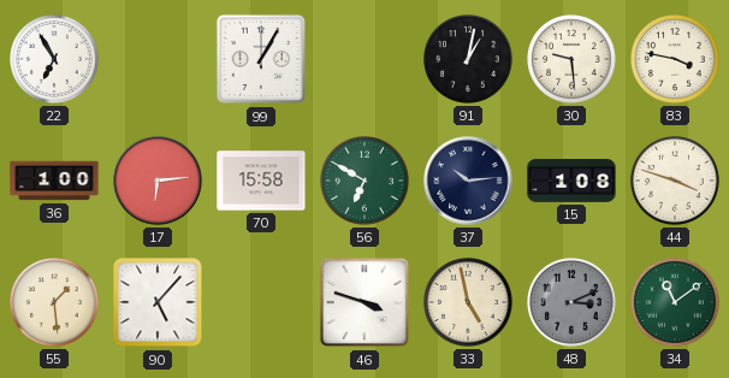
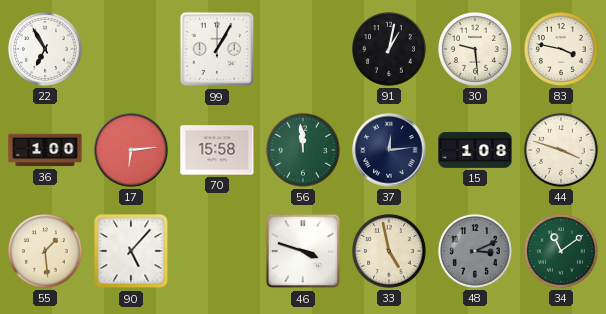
56: 6:50 -> 11:59
37: 10:14 -> 12:14
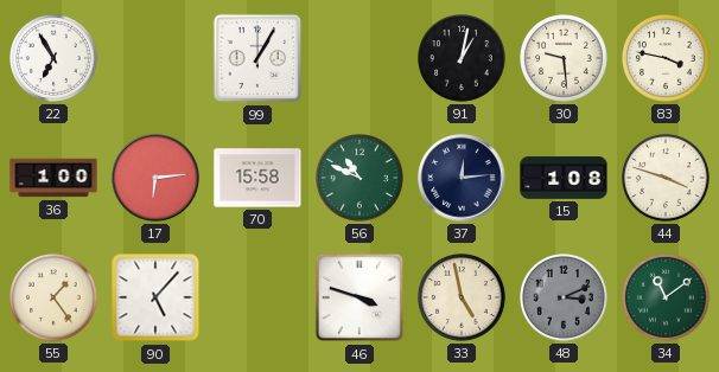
56: 11:59 -> 10:49
55: 1:29 -> 1:24
